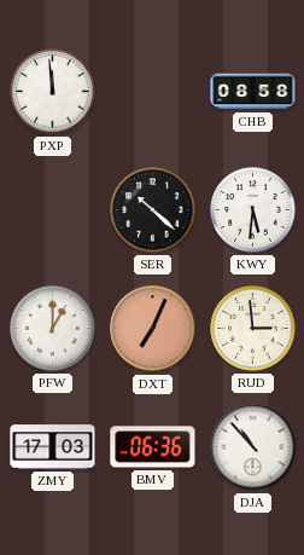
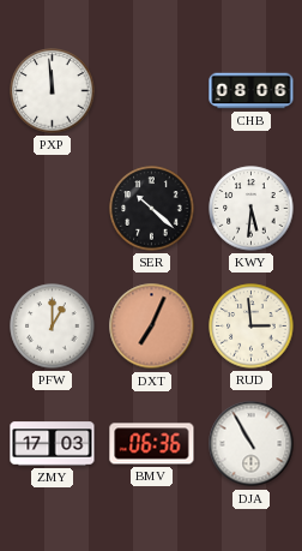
CHB: 08:58 -> 08:06
DJA: 10:53 -> 10:55
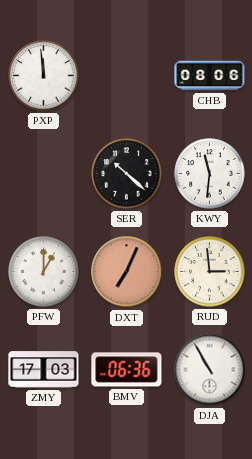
KWY: 5:31 -> 11:31
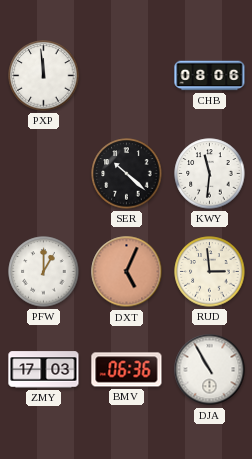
DXT: 7:04 -> 5:04
